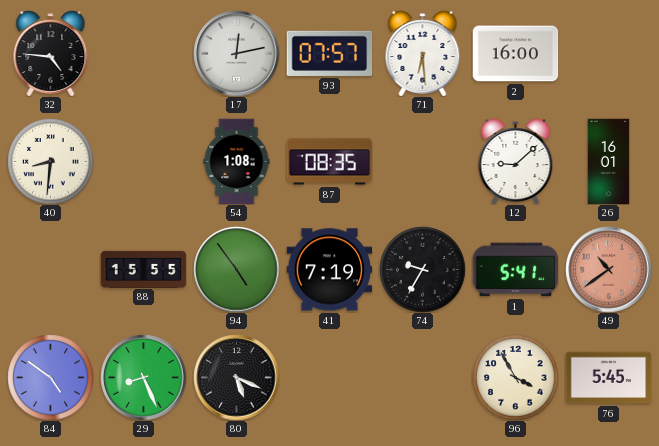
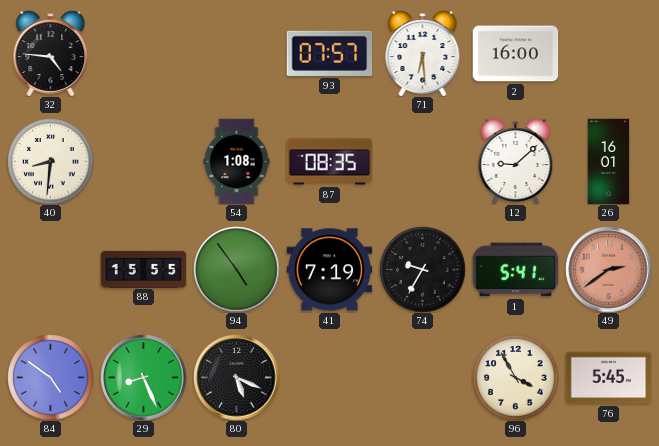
17: 12:13 -> none
49: 10:39 -> 2:39
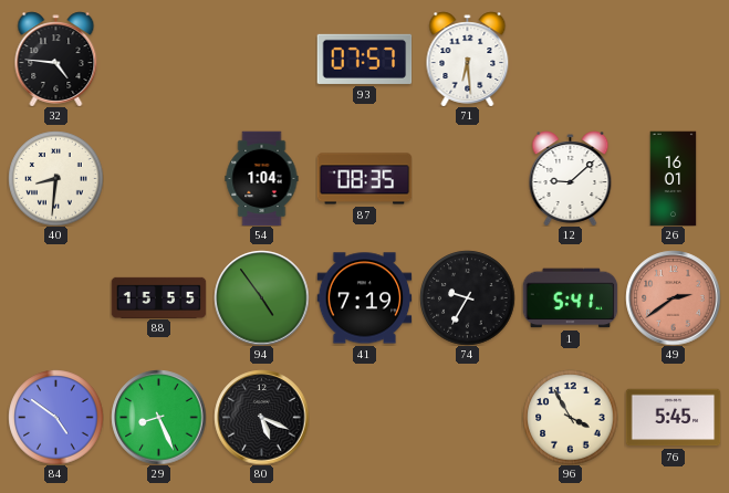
2: 16:00 -> none
54: 1:08 -> 1:04
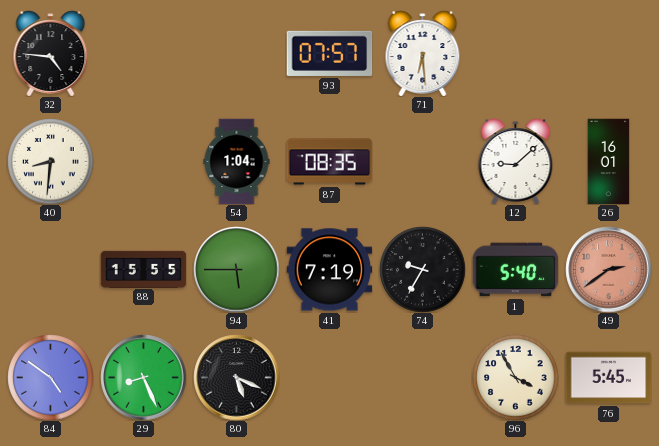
94: 4:54 -> 5:45
1: 5:41 -> 5:40
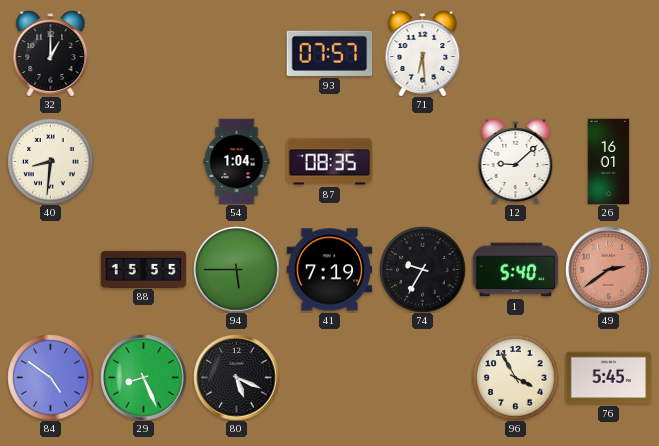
32: 4:46 -> 1:00
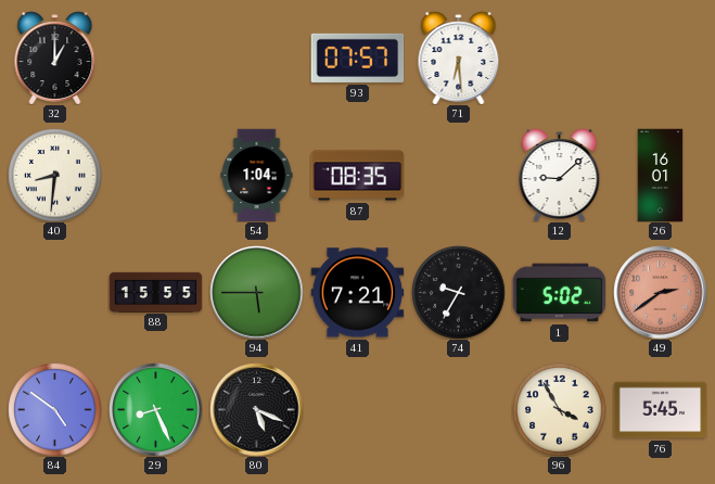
41: 7:19 -> 7:21
1: 5:40 -> 5:02
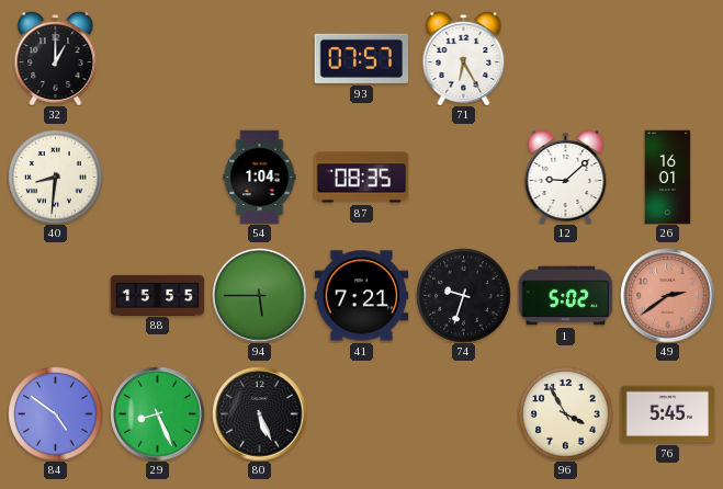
71: 6:29 -> 6:25
74: 9:35 -> 9:33
80: 5:19 -> 5:26
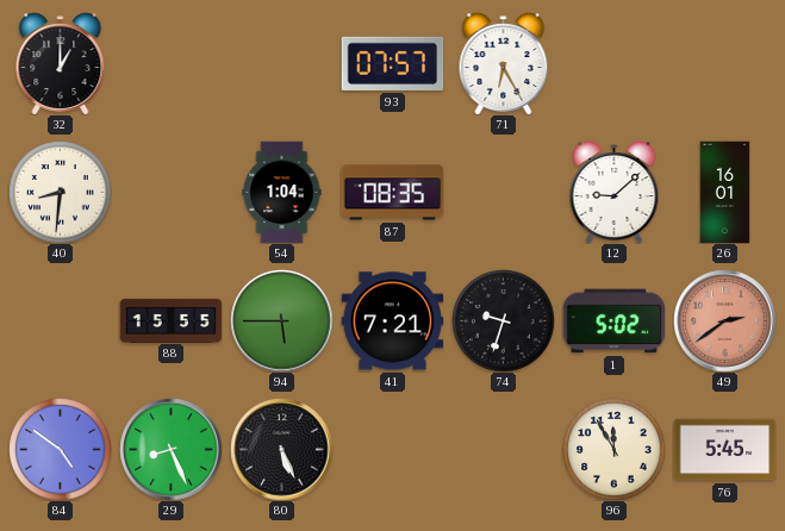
96: 3:55 -> 11:55
